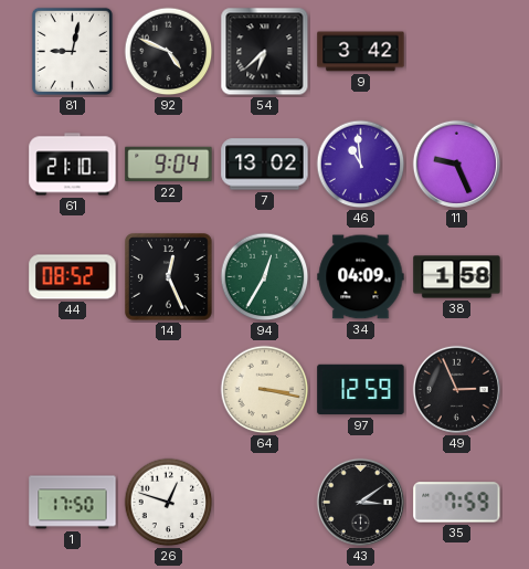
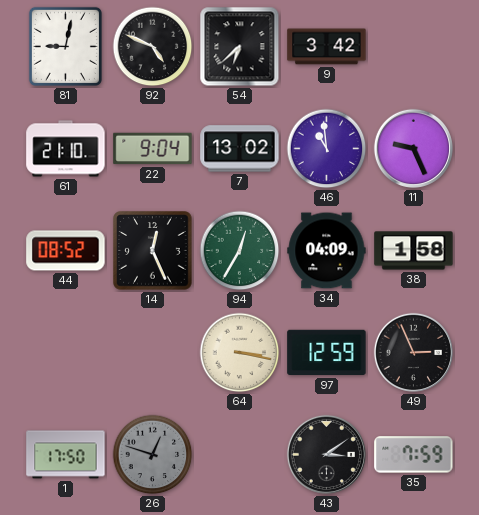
26 dial: white -> grey
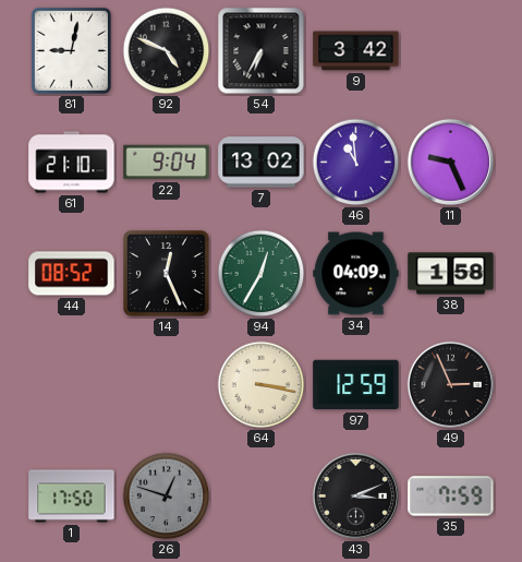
54: 6:38 -> 6:35
43: 3:09 -> 3:11
